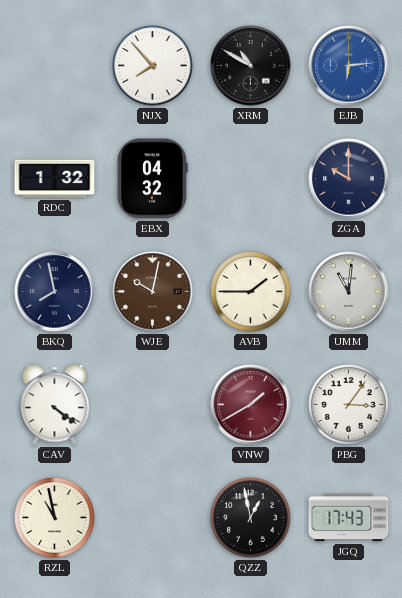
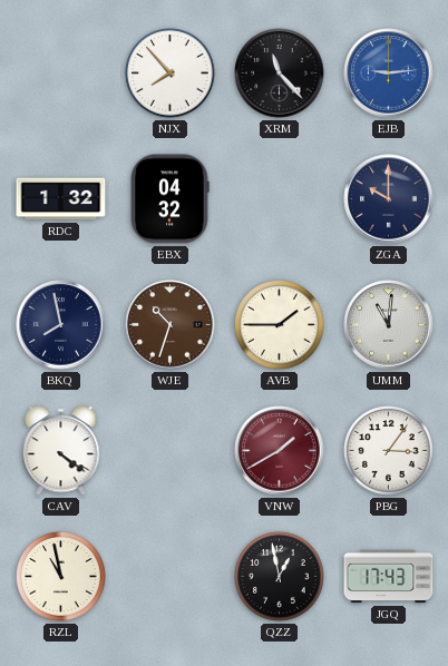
XRM: 10:50 -> 11:23
EJB: 6:14 -> 9:14
WJE: 10:02 -> 10:33
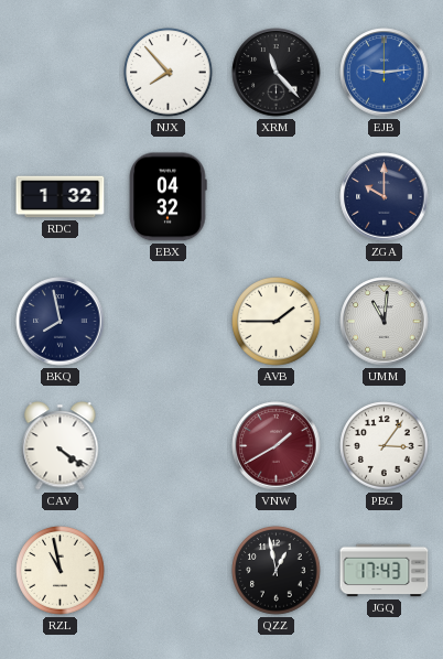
WJE: 10:33 -> none
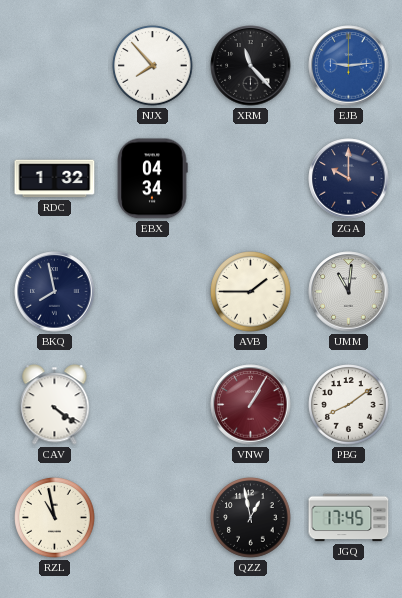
EBX: 04:32 -> 04:34
VNW: 1:40 -> 1:05
PBG: 3:06 -> 8:09
JGQ: 17:43 -> 17:45
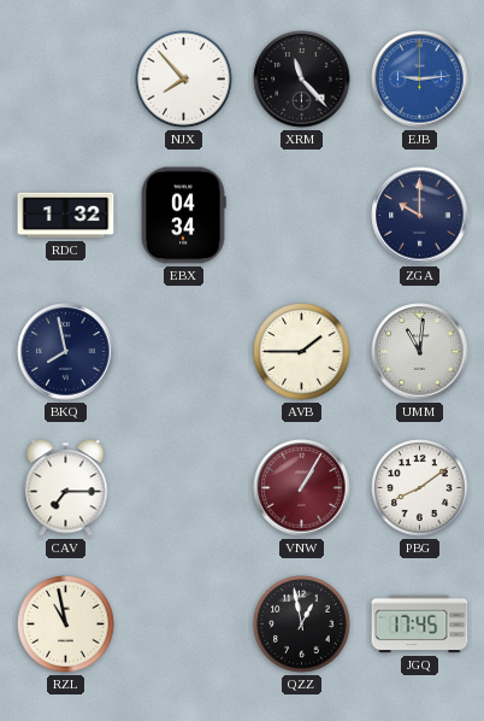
CAV: 4:21 -> 7:15
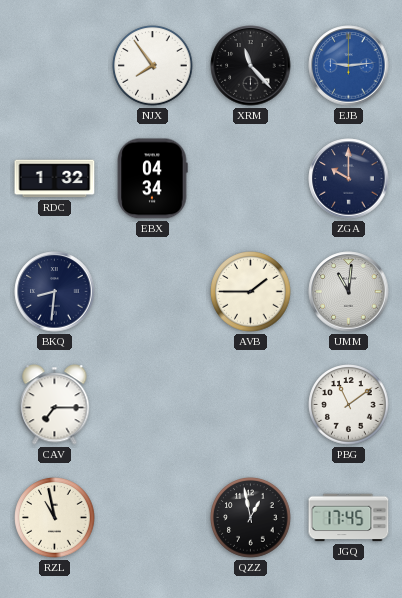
NJX: 7:53 -> 7:54
BKQ: 7:58 -> 8:31
VNW: 1:05 -> none
PBG: 8:09 -> 11:09
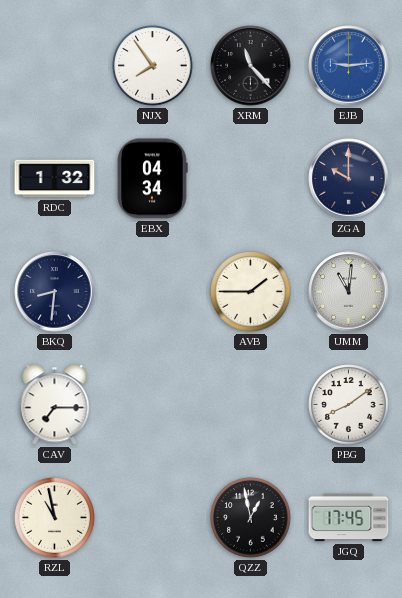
PBG: 11:09 -> 8:09
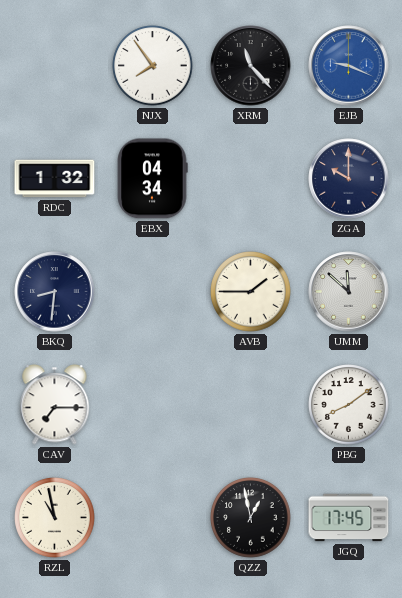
EJB: 9:14 -> 9:19
UMM: 11:01 -> 11:52
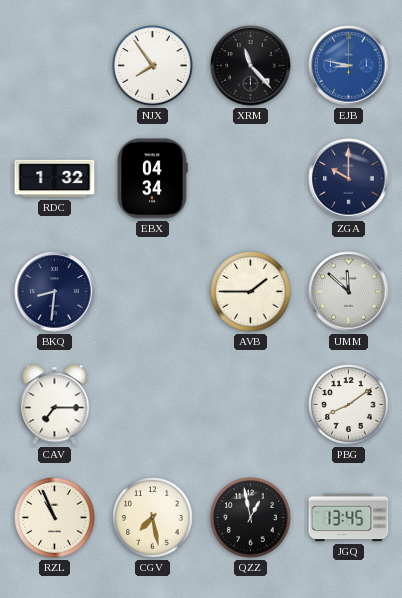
EJB: 9:19 -> 8:47
RZL: 10:58 -> 10:56
CGV: none -> 7:28
JGQ: 17:45 -> 13:45
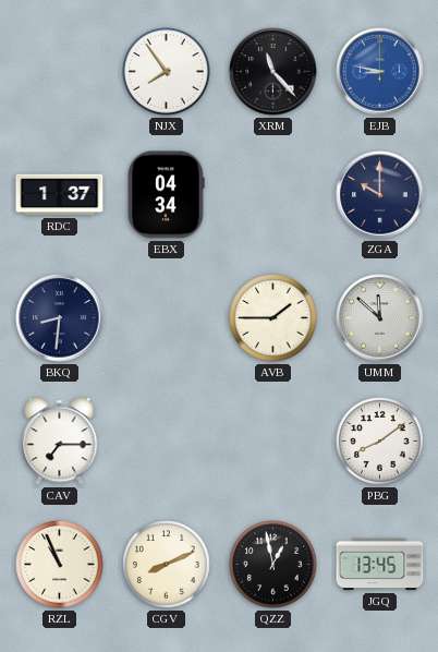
RDC: 1:32 -> 1:37
CGV: 7:28 -> 8:11
